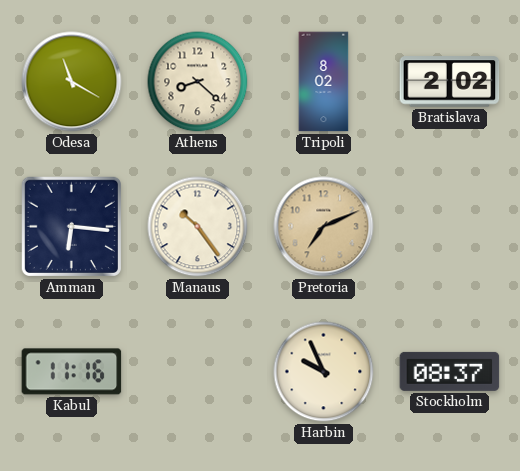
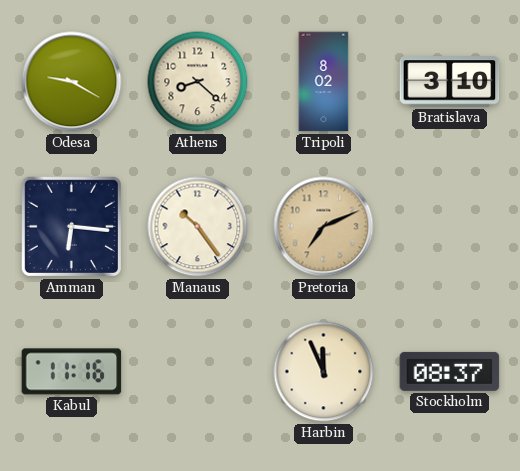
Odesa: 11:20 -> 9:20
Bratislava: 2:02 -> 3:10
Harbin: 9:56 -> 11:56
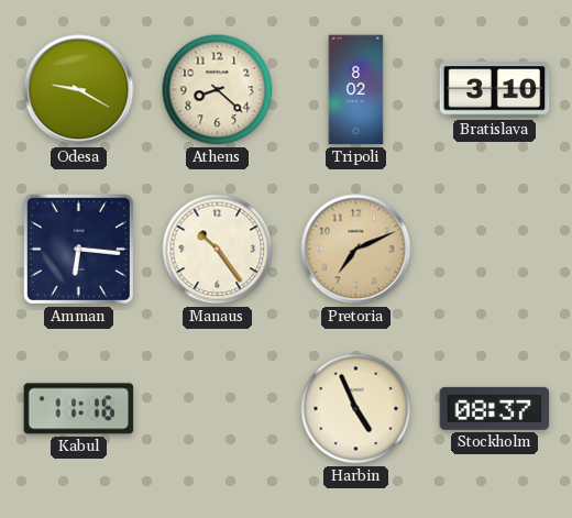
Harbin: 11:56 -> 4:56
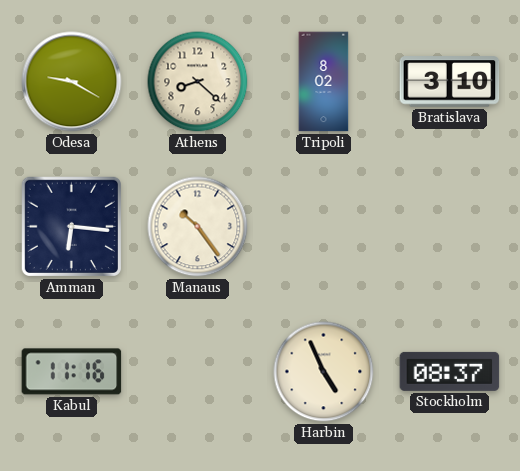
Pretoria: 7:11 -> none
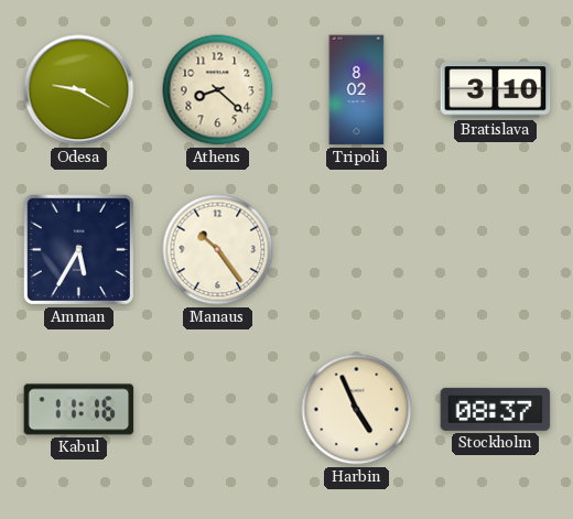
Amman: 6:16 -> 5:35
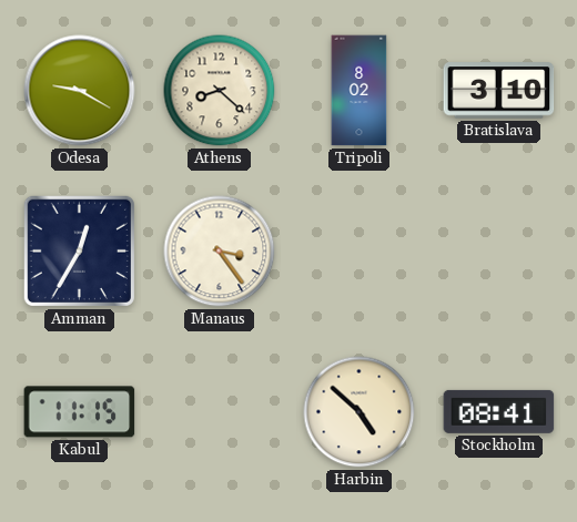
Amman: 5:35 -> 12:35
Manaus: 10:24 -> 3:24
Kabul: 11:16 -> 11:15
Harbin: 4:56 -> 4:52
Stockholm: 08:37 -> 08:41
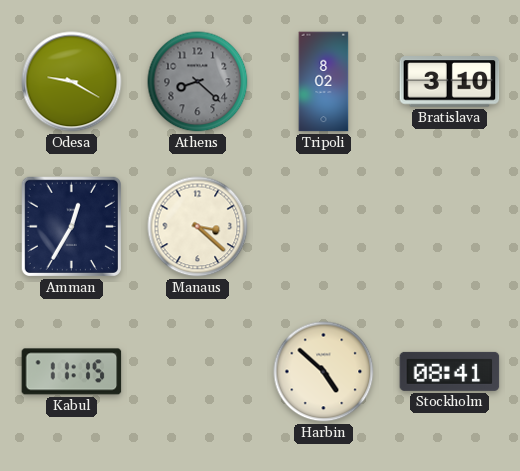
Athens dial: cream -> grey
Manaus: 3:24 -> 3:22
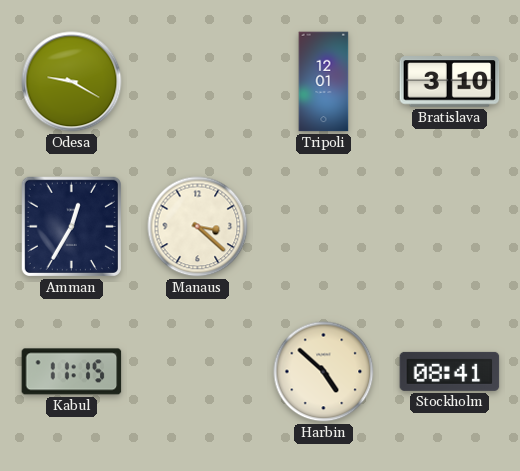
Athens: 8:22 -> none
Tripoli: 8:02 -> 12:01
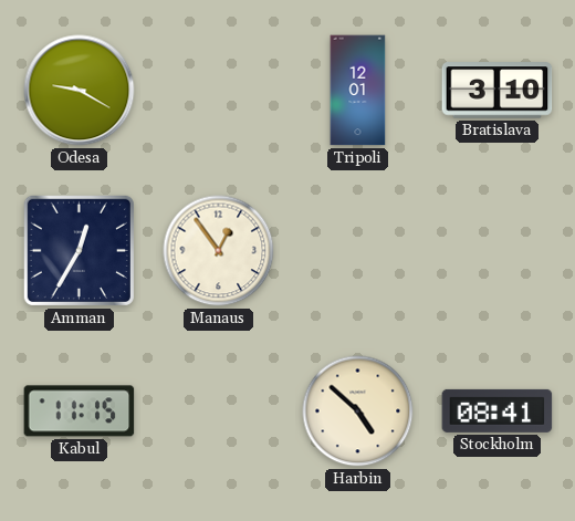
Manaus: 3:22 -> 12:54
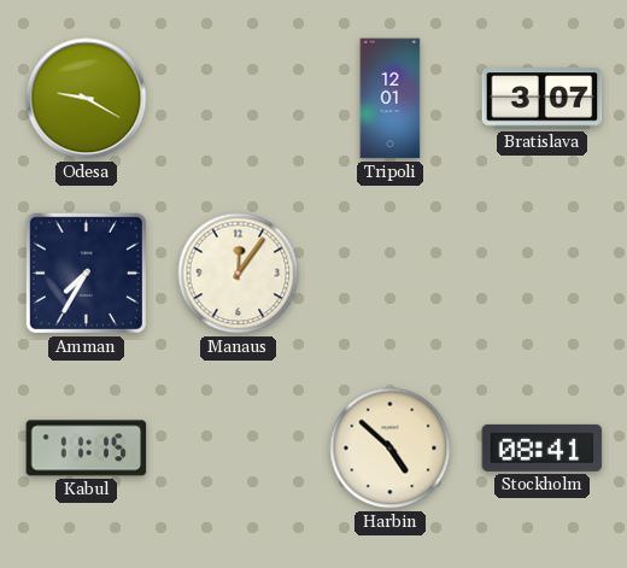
Bratislava: 3:10 -> 3:07
Amman: 12:35 -> 7:35
Manaus: 12:54 -> 12:06
